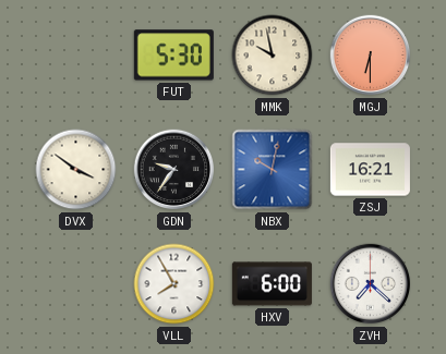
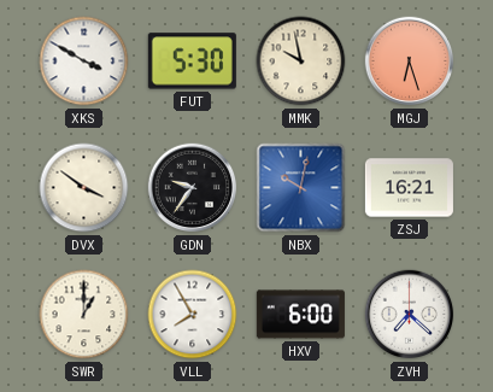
XKS: none -> 3:50
MGJ: 6:30 -> 6:27
SWR: none -> 1:00
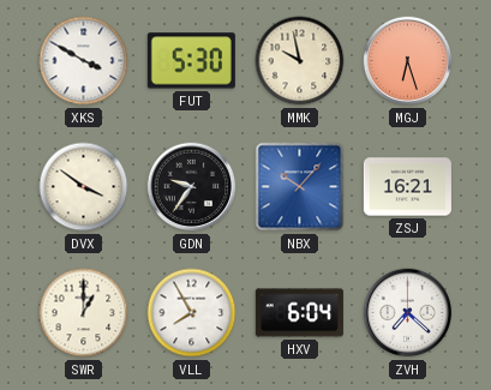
NBX: 10:02 -> 10:07
HXV: 6:00 -> 6:04
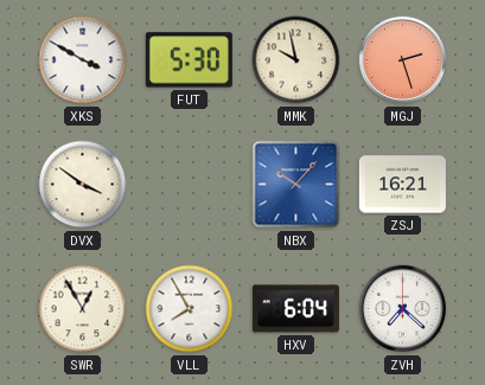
MGJ: 6:27 -> 2:27
GDN: 9:36 -> none
SWR: 1:00 -> 12:55
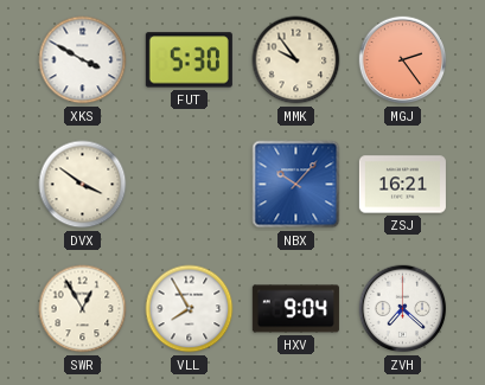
MMK: 9:58 -> 9:54
MGJ: 2:27 -> 2:24
HXV: 6:04 -> 9:04
